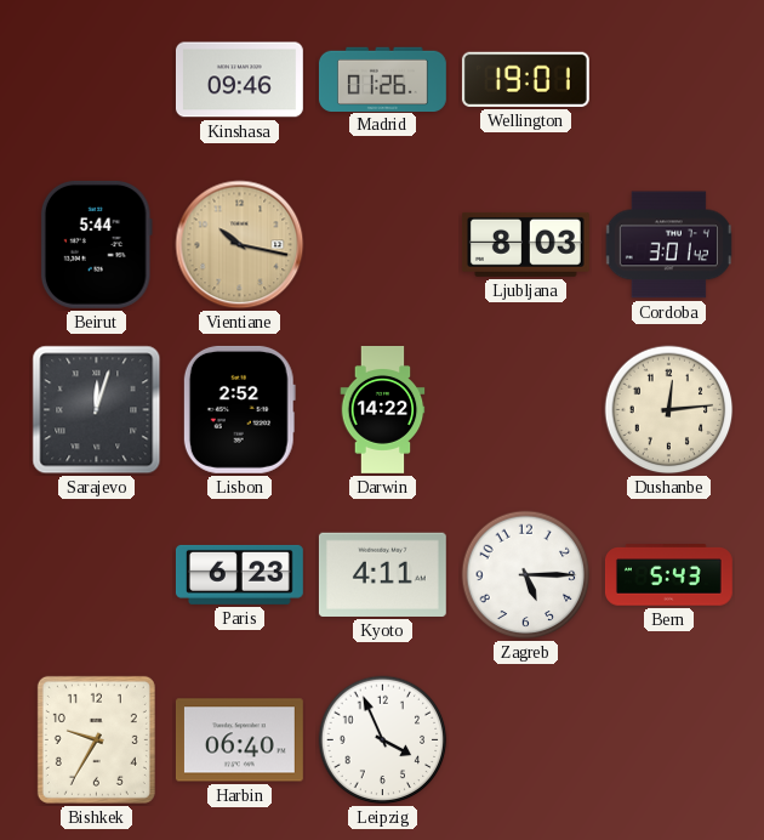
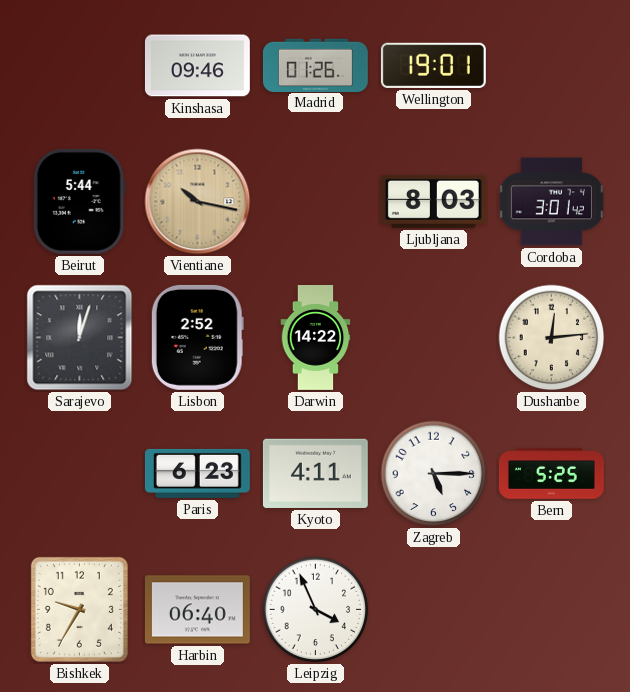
Bern: 5:43 -> 5:25
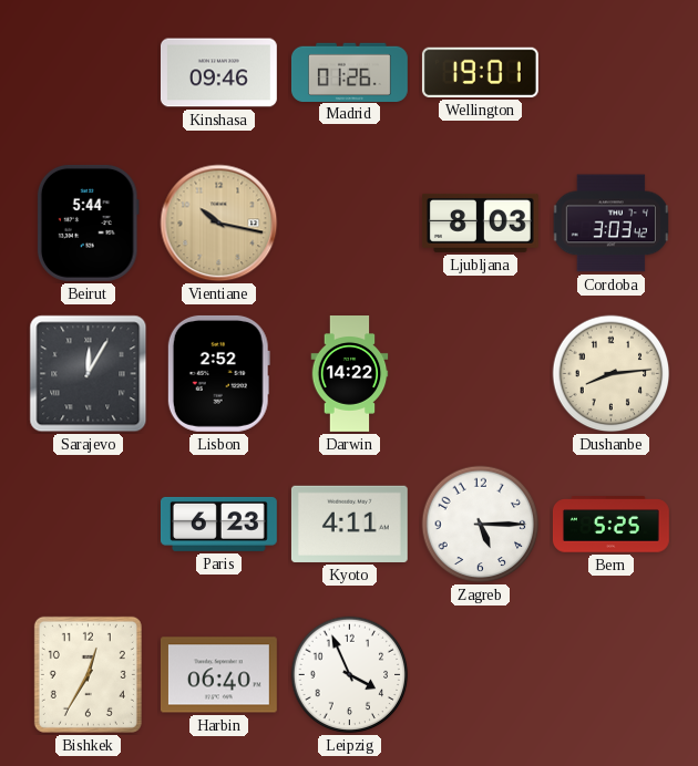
Cordoba: 3:01 -> 3:03
Sarajevo: 12:03 -> 12:05
Dushanbe: 12:14 -> 8:14
Bishkek: 9:35 -> 12:35
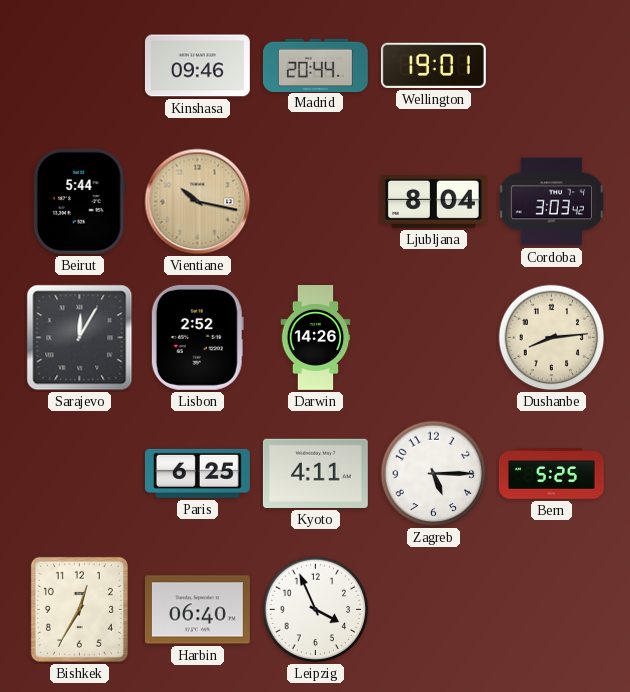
Madrid: 01:26 -> 20:44
Ljubljana: 8:03 -> 8:04
Darwin: 14:22 -> 14:26
Paris: 6:23 -> 6:25
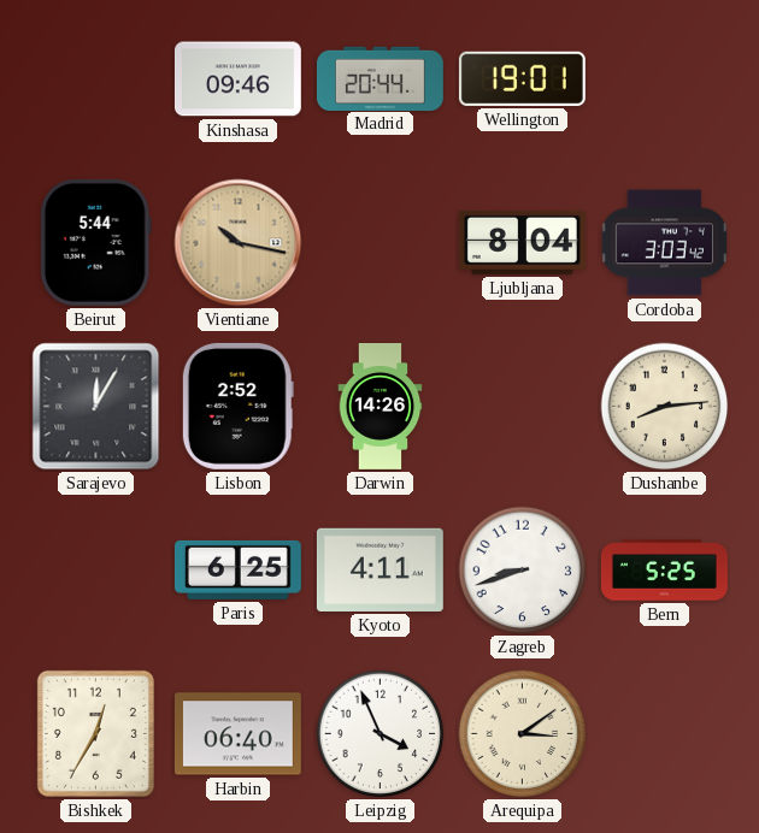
Zagreb: 5:15 -> 8:42
Arequipa: none -> 3:09
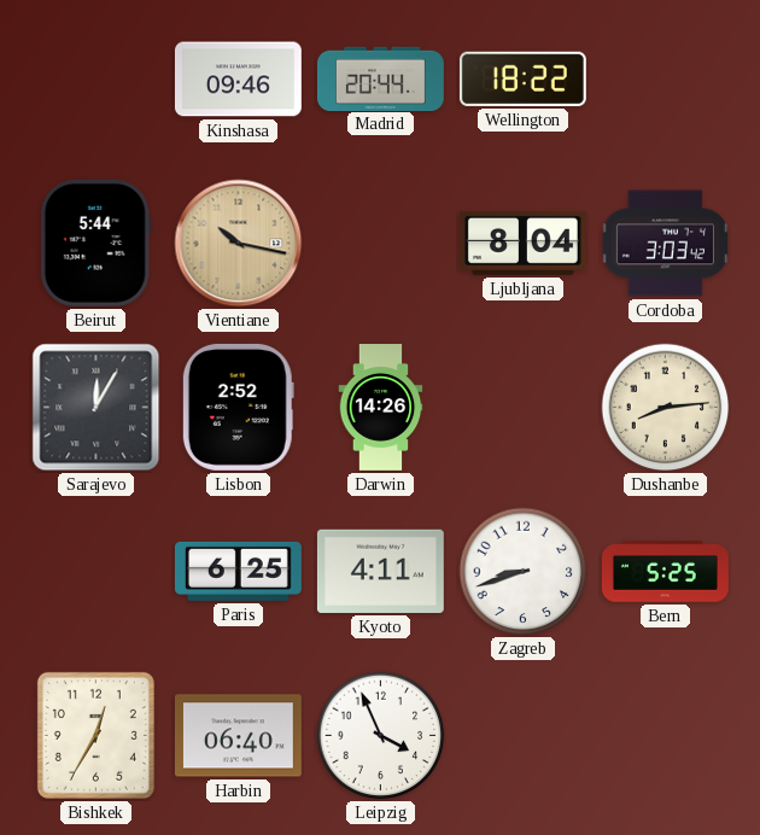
Wellington: 19:01 -> 18:22
Arequipa: 3:09 -> none
